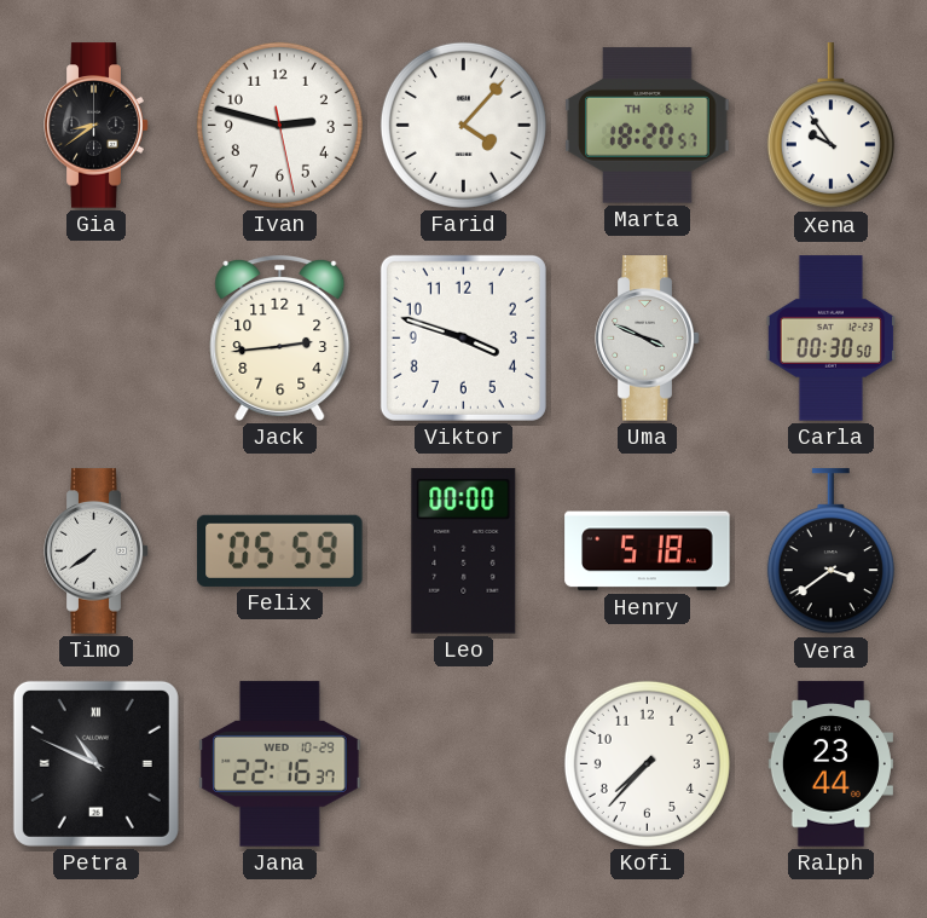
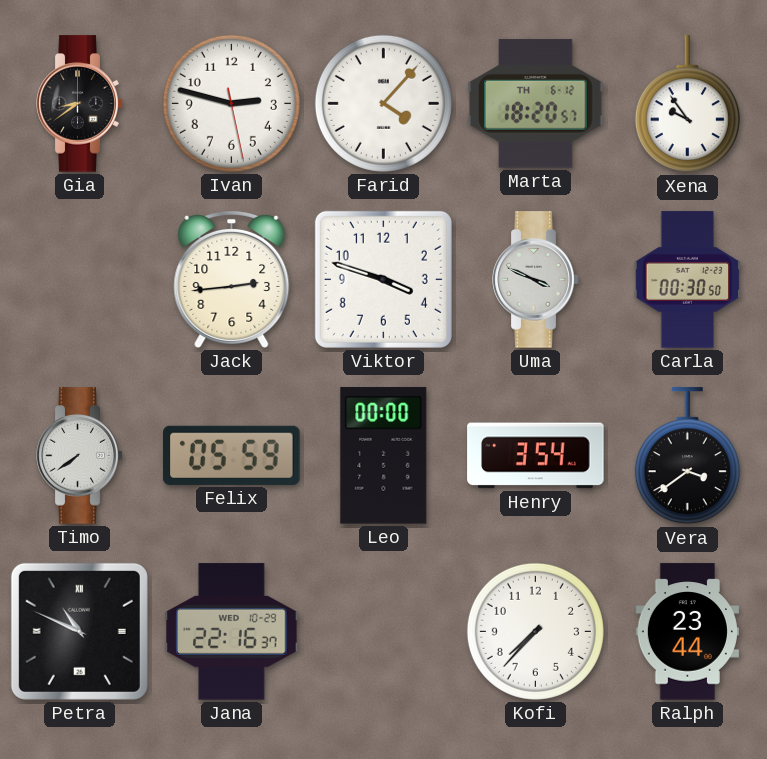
Henry: 5:18 -> 3:54
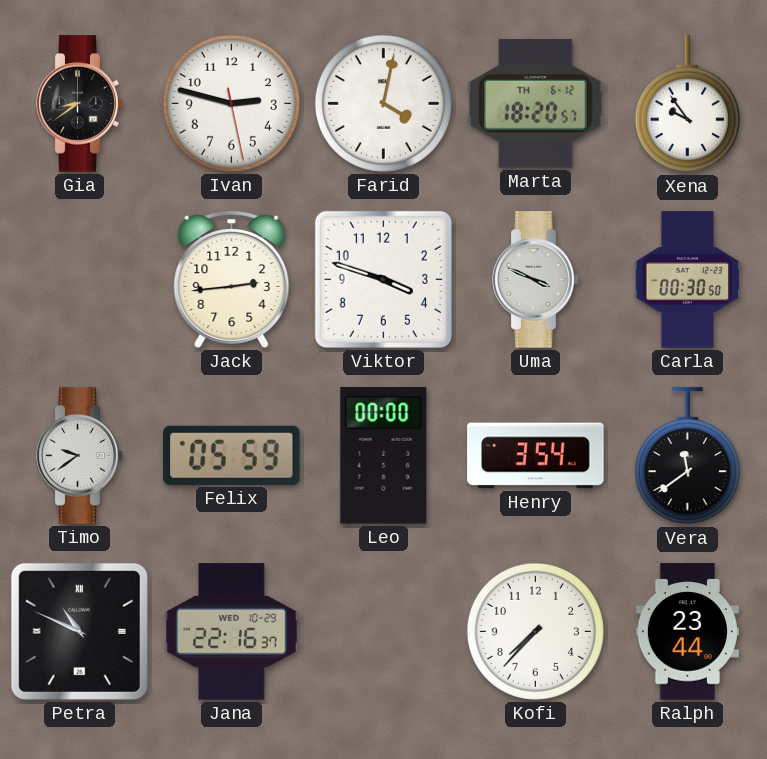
Farid: 4:07 -> 4:02
Timo: 7:39 -> 9:39
Vera: 3:39 -> 11:39
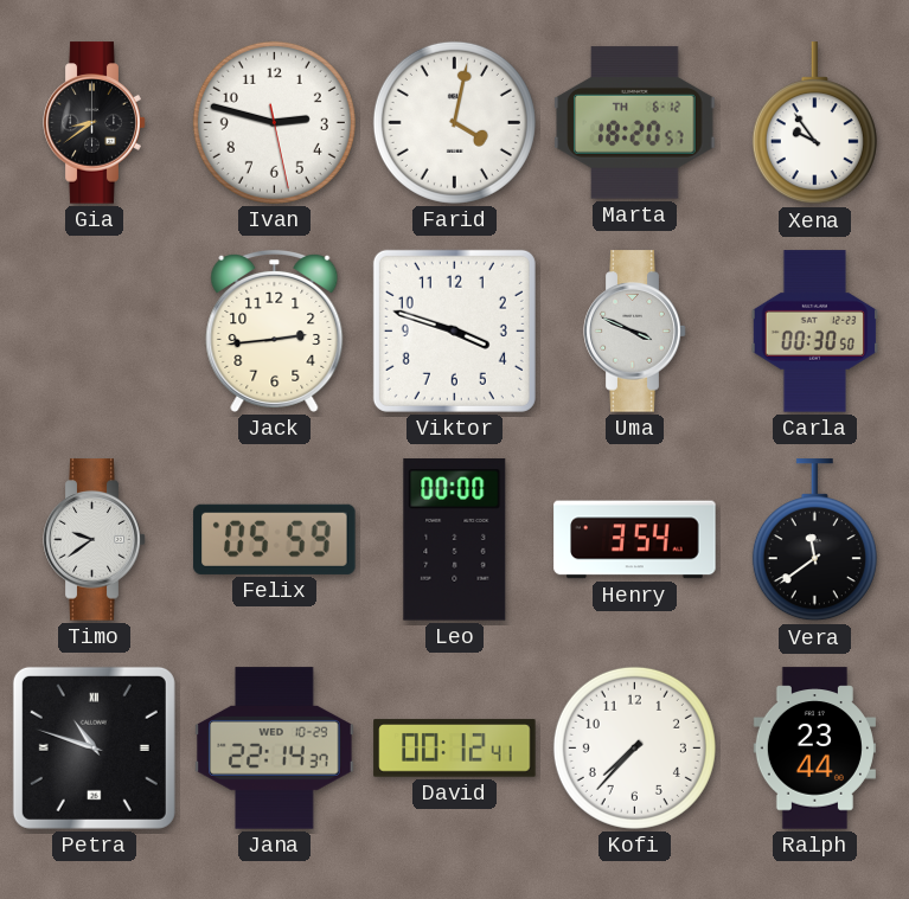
Petra: 10:49 -> 10:48
Jana: 22:16 -> 22:14
David: none -> 00:12
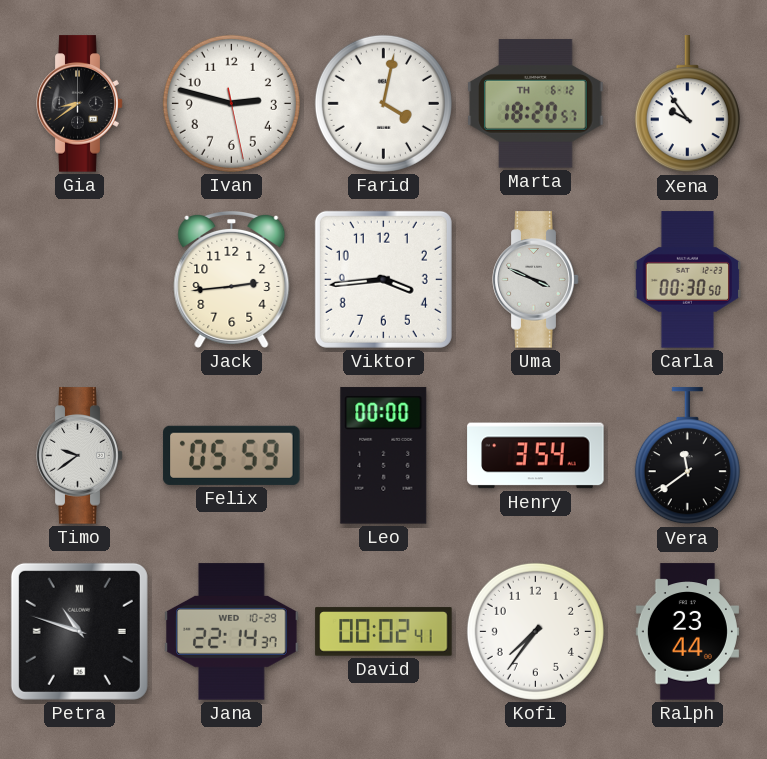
Viktor: 3:48 -> 3:44
David: 00:12 -> 00:02
Kofi: 7:37 -> 7:36
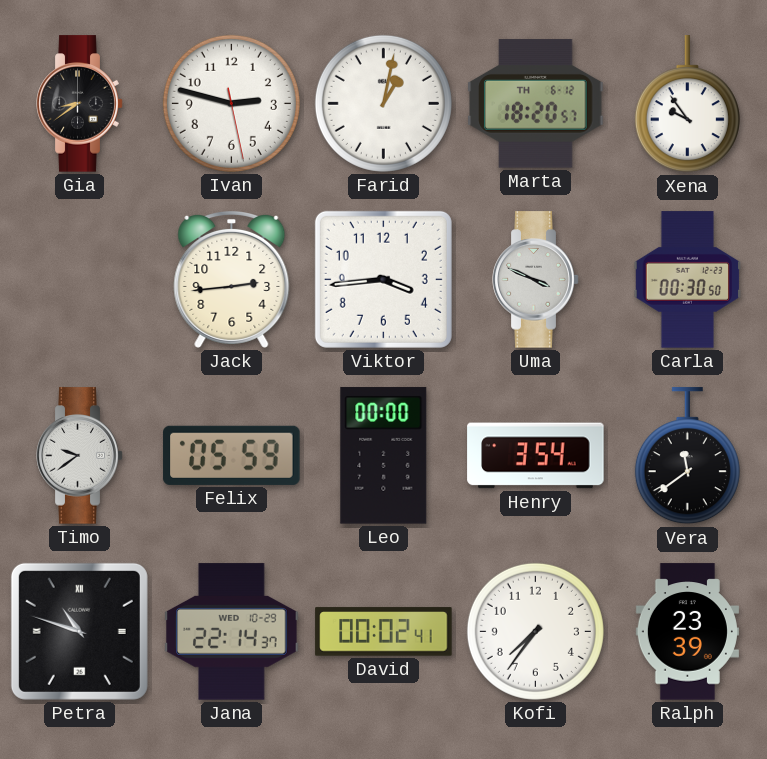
Farid: 4:02 -> 1:02
Ralph: 23:44 -> 23:39
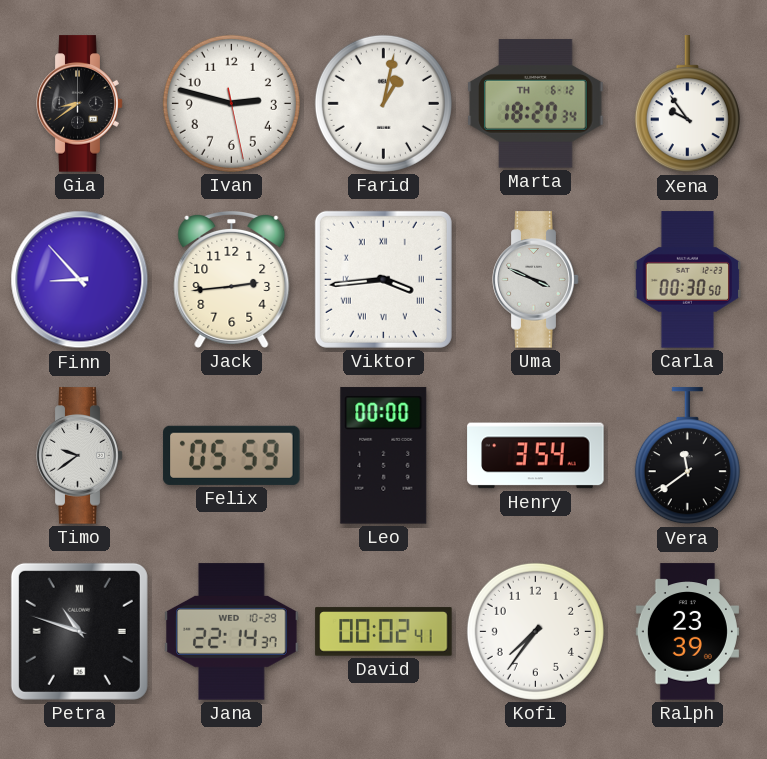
Marta: 18:20:57 -> 18:20:34
Finn: none -> 8:53
Viktor numerals: Arabic -> Roman
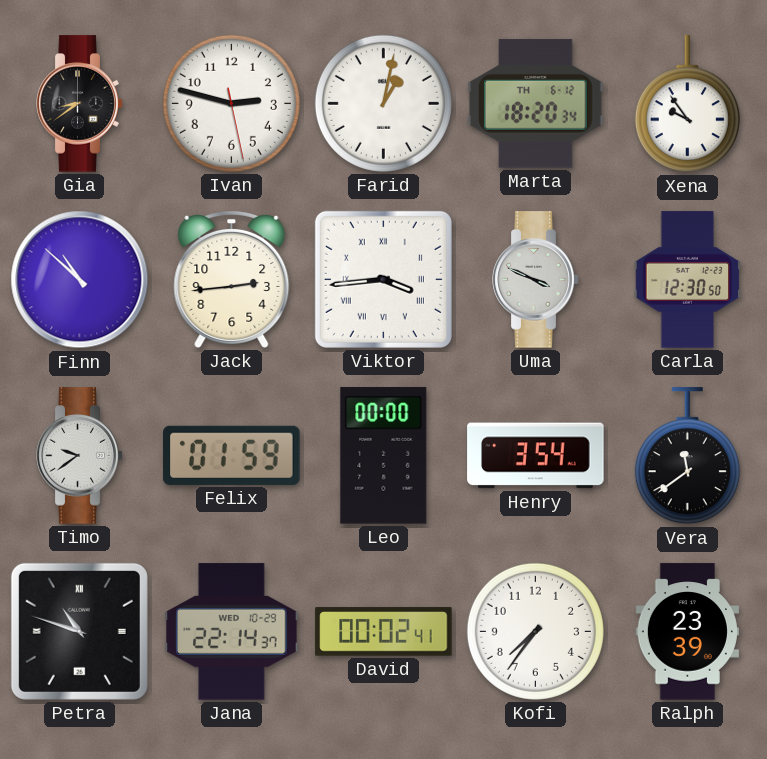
Finn: 8:53 -> 10:52
Carla: 00:30 -> 12:30
Felix: 05:59 -> 01:59
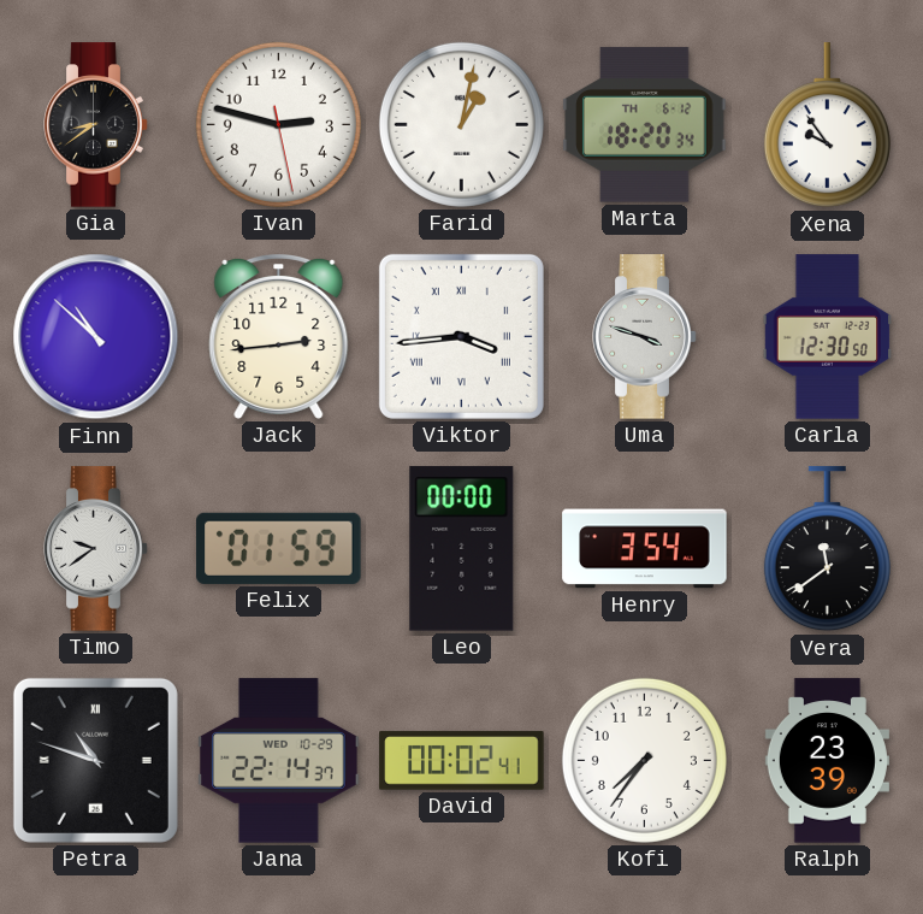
Uma: 3:49 -> 3:48
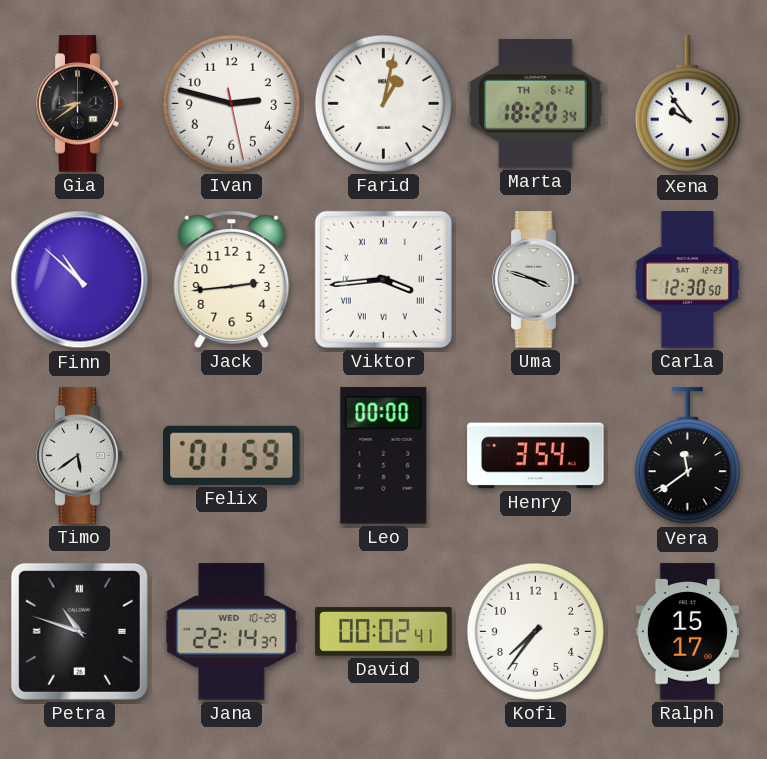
Timo: 9:39 -> 5:39
Ralph: 23:39 -> 15:17
